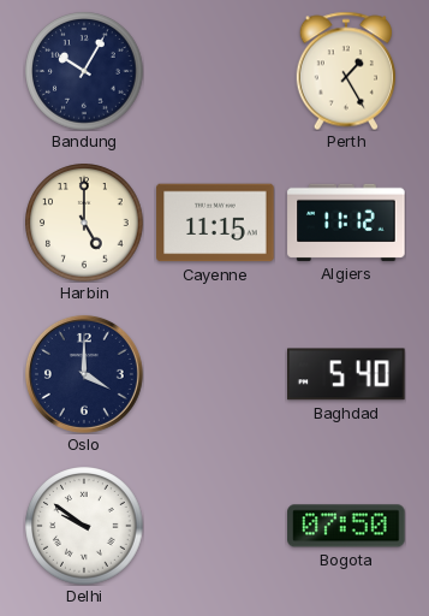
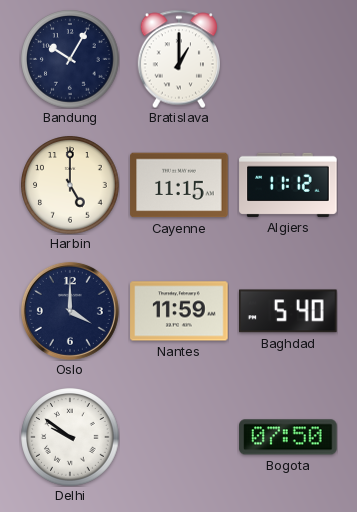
Bratislava: none -> 1:00
Perth: 1:25 -> none
Nantes: none -> 11:59
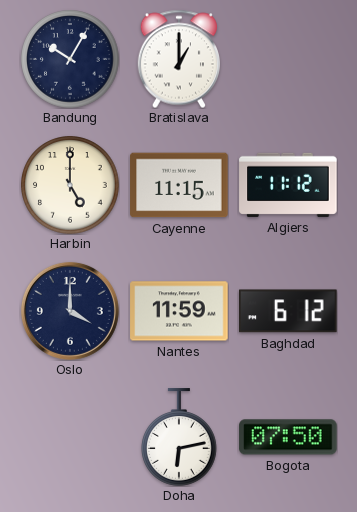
Baghdad: 5:40 -> 6:12
Delhi: 9:51 -> none
Doha: none -> 6:13
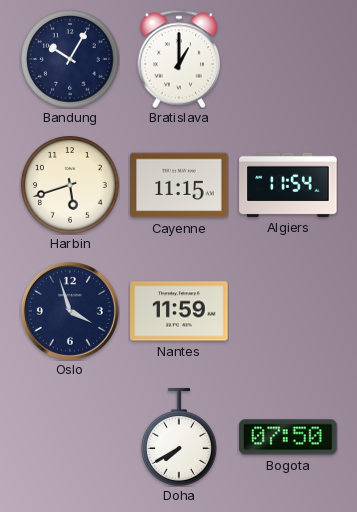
Harbin: 5:00 -> 5:42
Algiers: 11:12 -> 11:54
Oslo: 4:00 -> 3:57
Baghdad: 6:12 -> none
Doha: 6:13 -> 7:40
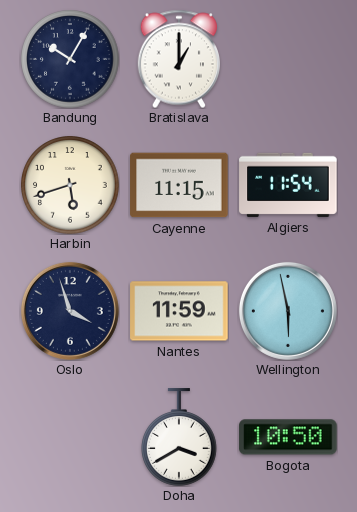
Wellington: none -> 5:58
Doha: 7:40 -> 3:40
Bogota: 07:50 -> 10:50
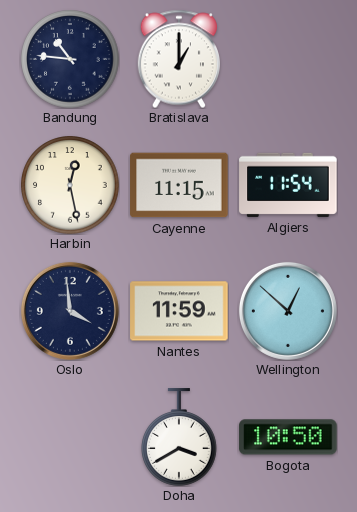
Bandung: 10:05 -> 10:46
Harbin: 5:42 -> 12:28
Oslo: 3:57 -> 3:59
Wellington: 5:58 -> 12:52
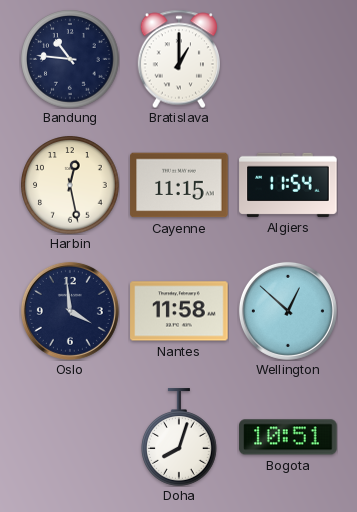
Nantes: 11:59 -> 11:58
Doha: 3:40 -> 8:03
Bogota: 10:50 -> 10:51
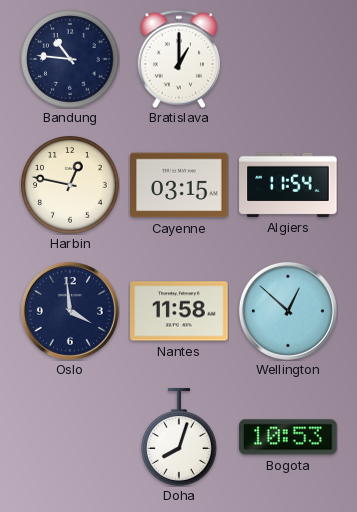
Harbin: 12:28 -> 12:47
Cayenne: 11:15 -> 03:15
Bogota: 10:51 -> 10:53
